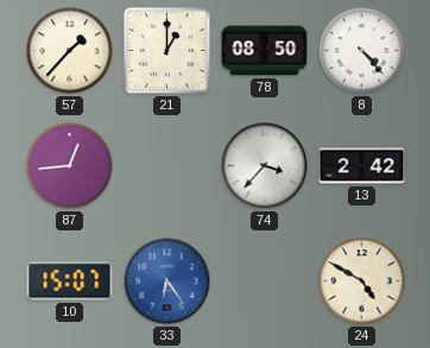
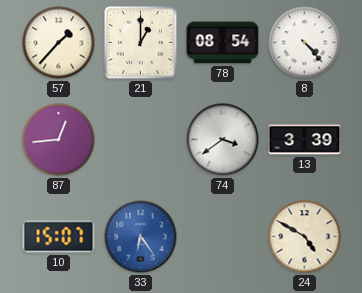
78: 08:50 -> 08:54
74: 3:37 -> 3:39
13: 2:42 -> 3:39
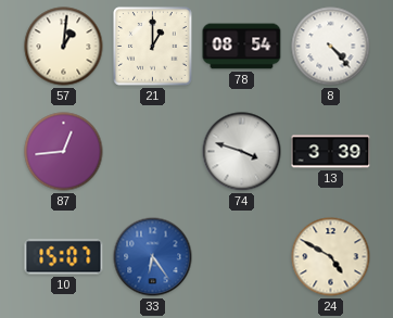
57: 1:37 -> 1:01
74: 3:39 -> 3:48
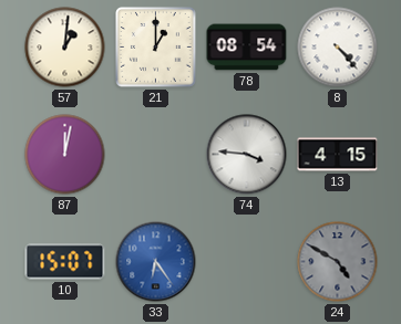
87: 12:44 -> 12:02
74: 3:48 -> 3:46
13: 3:39 -> 4:15
24 dial: cream -> grey
